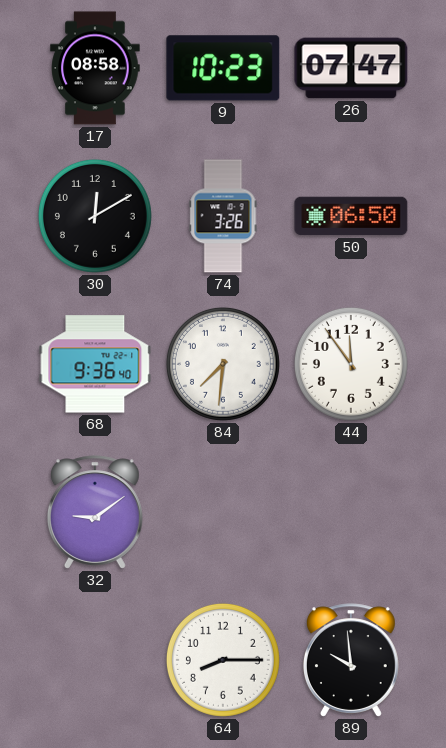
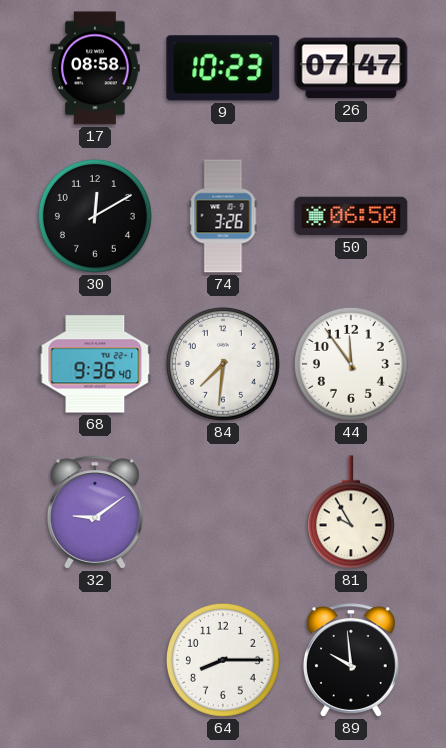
81: none -> 9:55
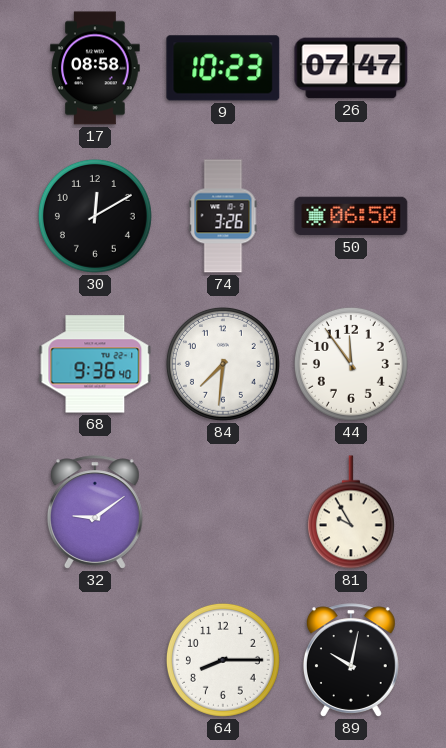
89: 9:59 -> 10:02
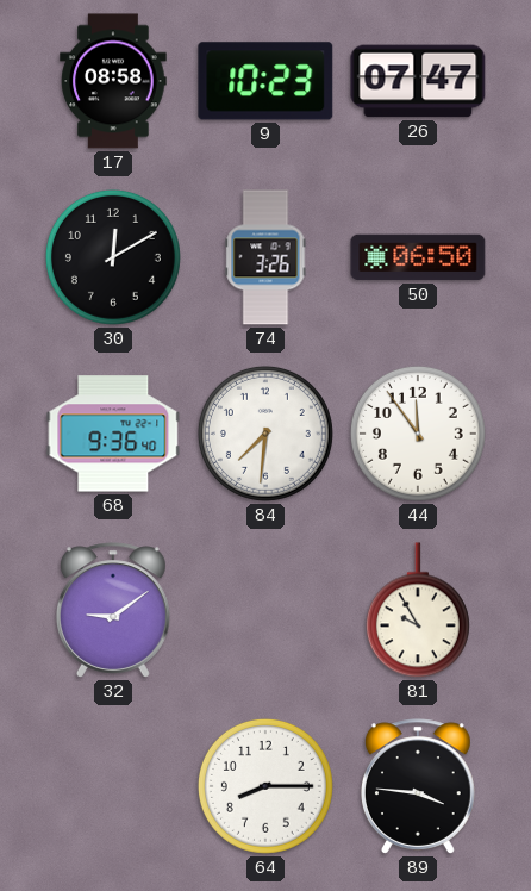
89: 10:02 -> 3:46
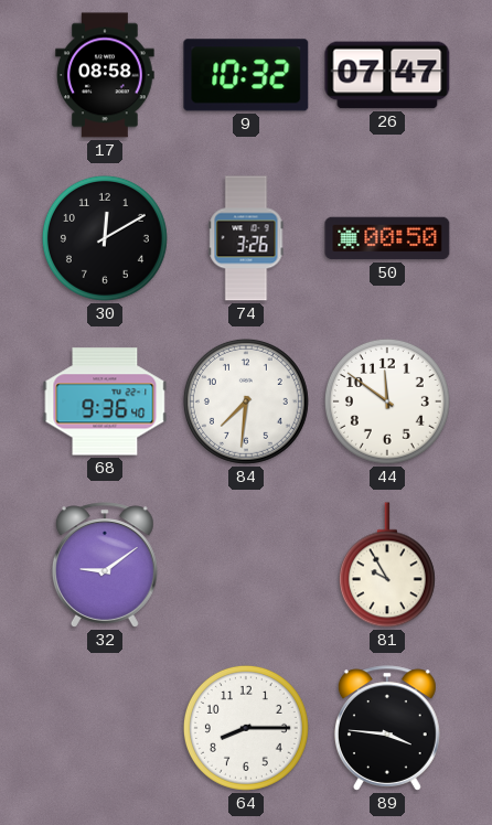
9: 10:23 -> 10:32
50: 06:50 -> 00:50
44: 11:54 -> 11:51
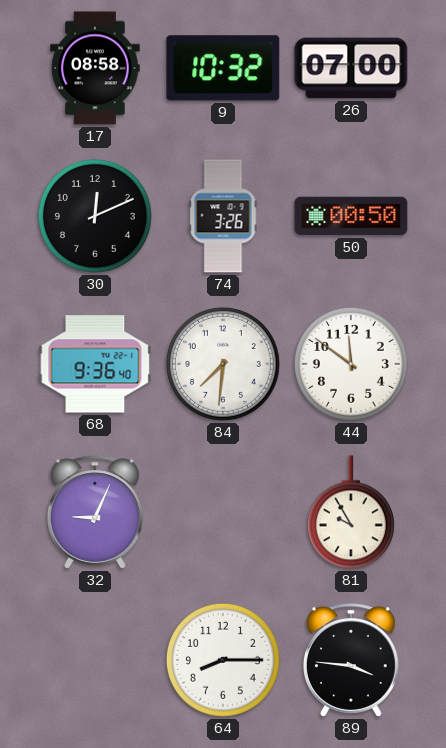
26: 07:47 -> 07:00
30: 12:10 -> 12:11
32: 9:09 -> 9:04
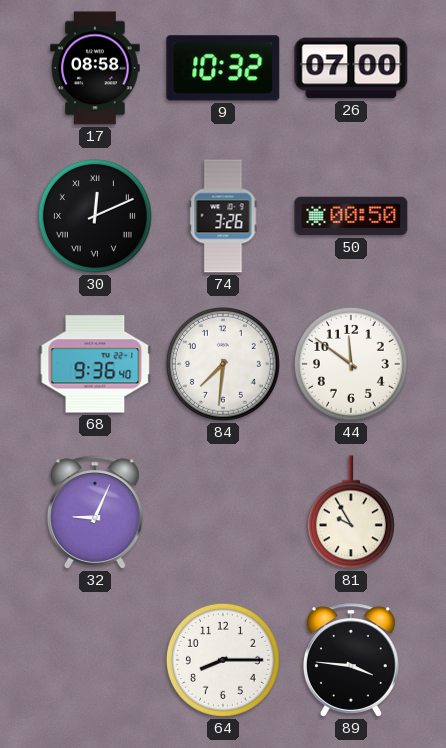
30 numerals: Arabic -> Roman
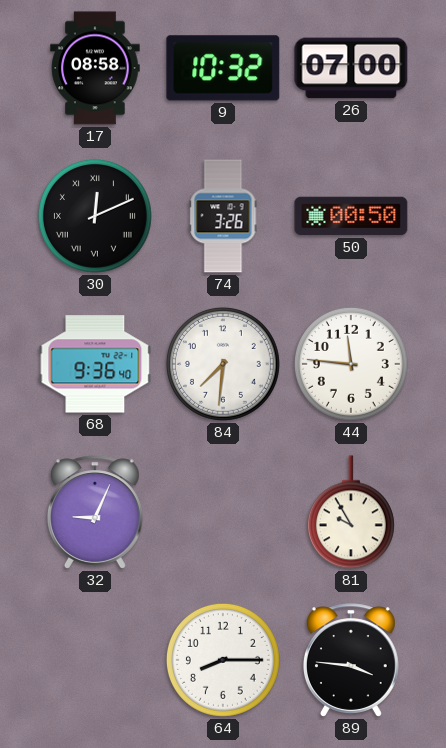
44: 11:51 -> 11:46
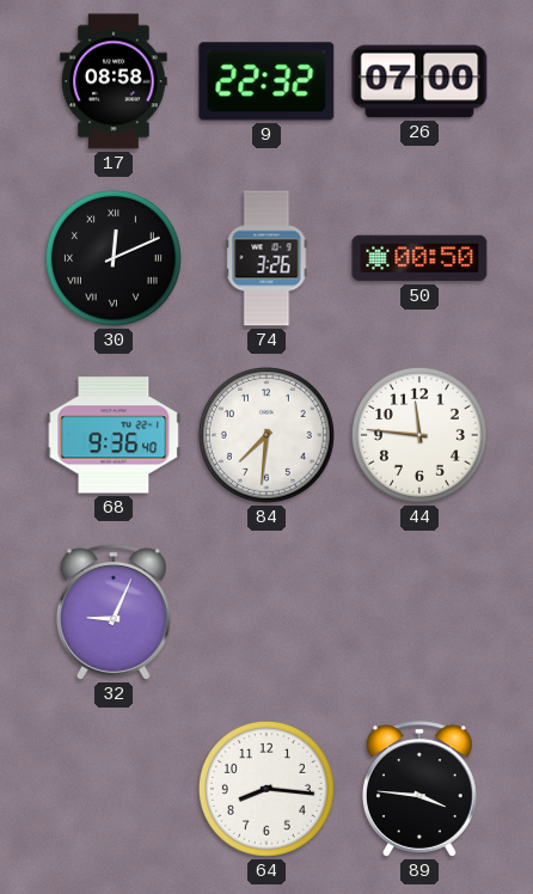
9: 10:32 -> 22:32
81: 9:55 -> none
64: 8:15 -> 8:16
